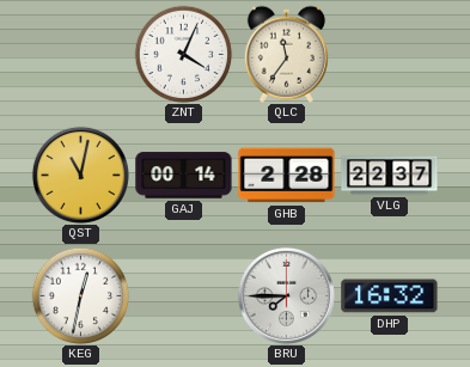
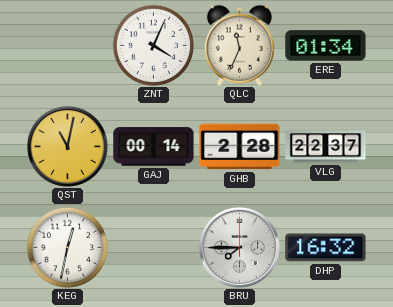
QLC: 11:36 -> 11:34
ERE: none -> 01:34
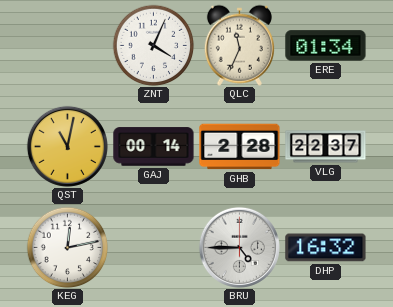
KEG: 12:32 -> 12:13
BRU: 7:45 -> 4:45
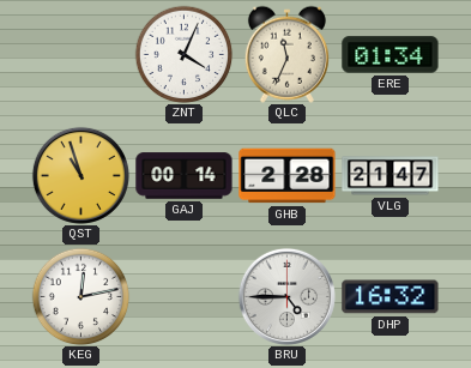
QST: 11:02 -> 10:57
VLG: 22:37 -> 21:47
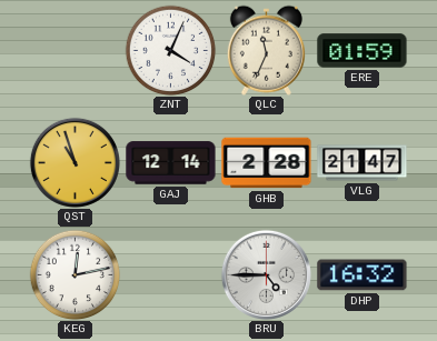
ERE: 01:34 -> 01:59
GAJ: 00:14 -> 12:14
